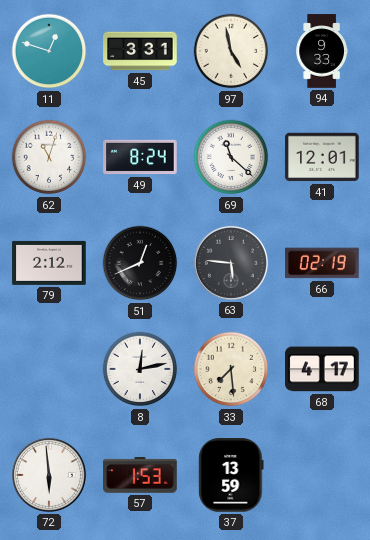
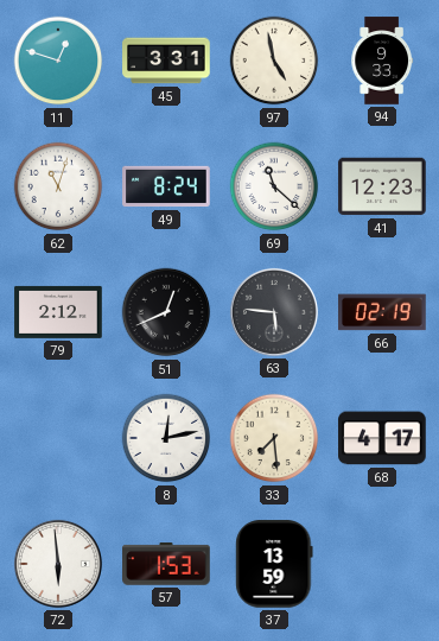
41: 12:01 -> 12:23
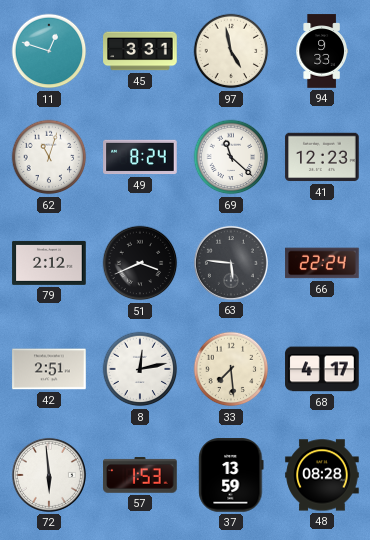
51: 12:41 -> 3:41
66: 02:19 -> 22:24
42: none -> 2:51
48: none -> 08:28
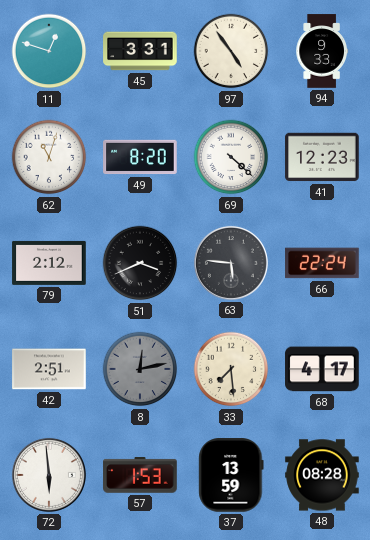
97: 4:58 -> 4:54
49: 8:24 -> 8:20
69: 11:22 -> 4:22
8 dial: white -> grey
